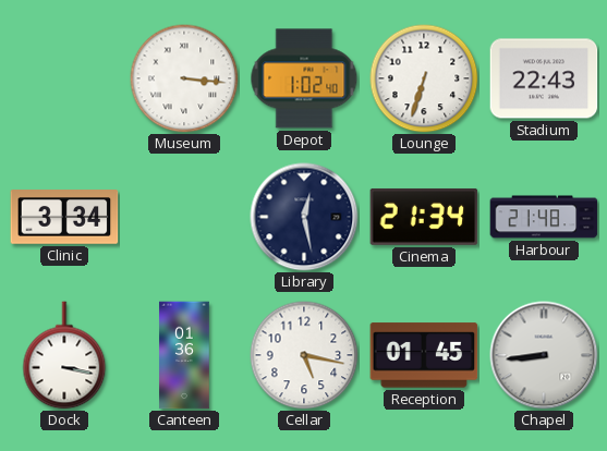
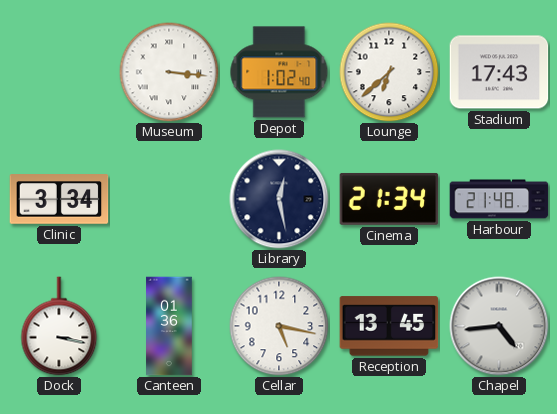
Lounge: 6:33 -> 6:38
Stadium: 22:43 -> 17:43
Reception: 01:45 -> 13:45
Chapel: 8:44 -> 4:44
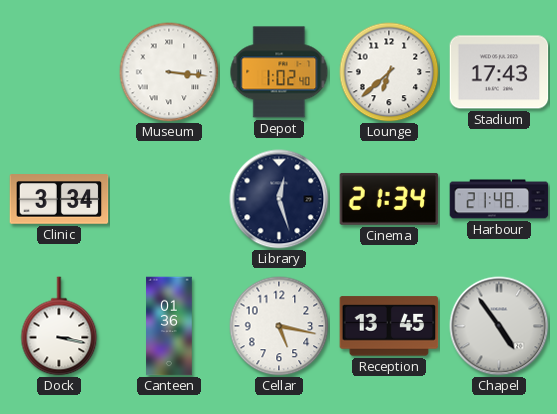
Library: 12:28 -> 12:27
Chapel: 4:44 -> 4:54
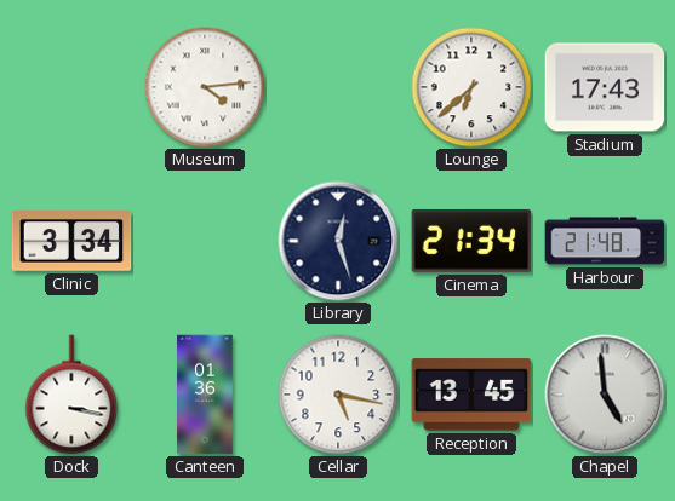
Museum: 3:16 -> 4:14
Depot: 1:02 -> none
Chapel: 4:54 -> 4:59
